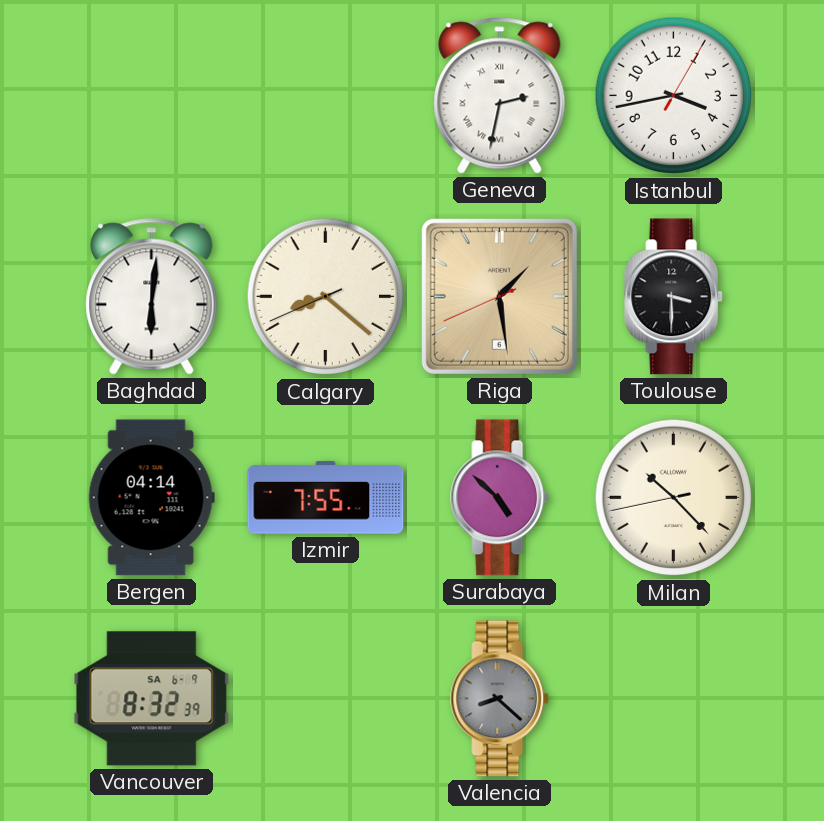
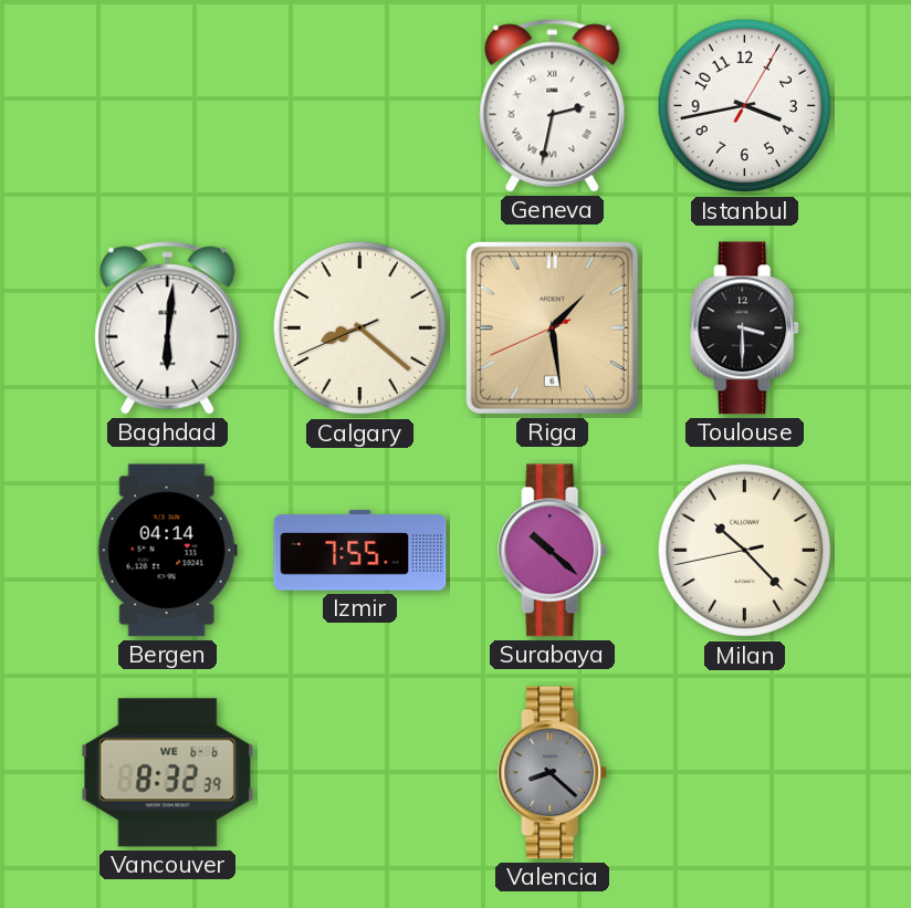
Surabaya: 4:52 -> 10:22
Vancouver date: SA 6-9 -> WE 6-6
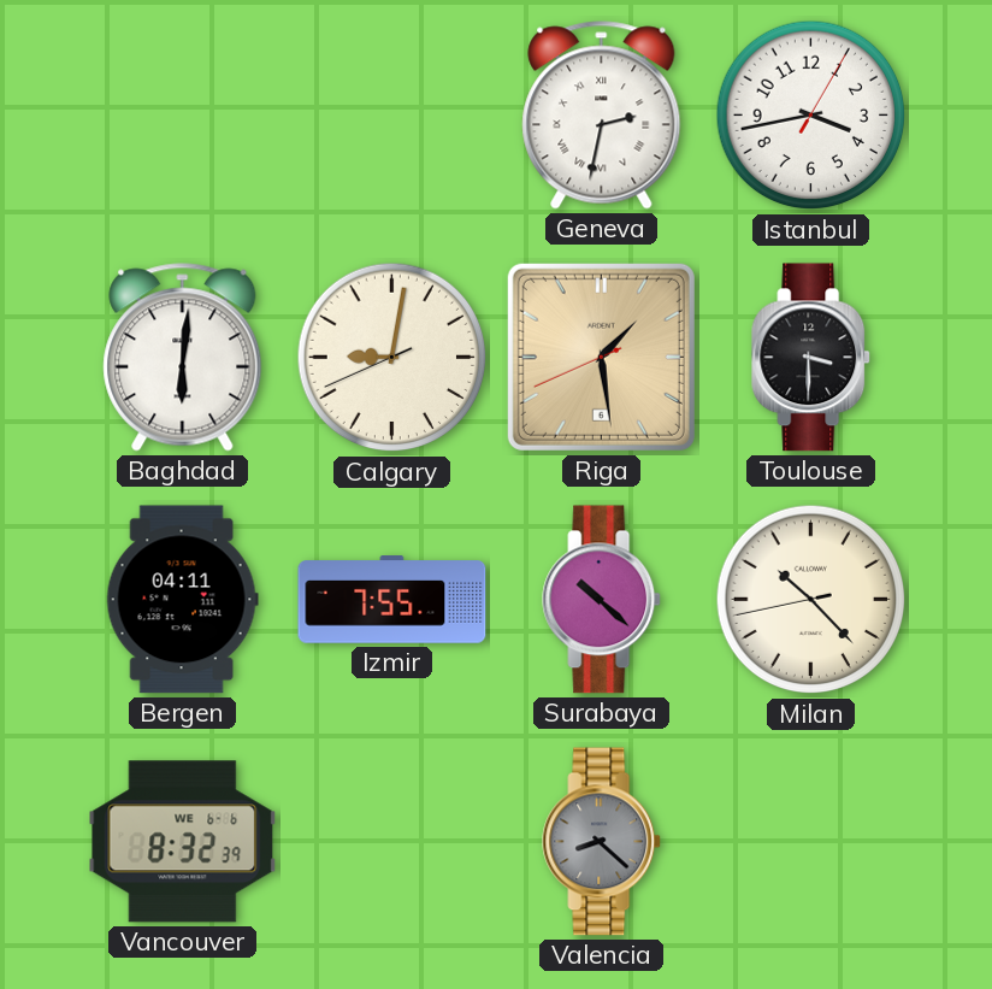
Calgary: 8:21 -> 9:01
Bergen: 04:14 -> 04:11
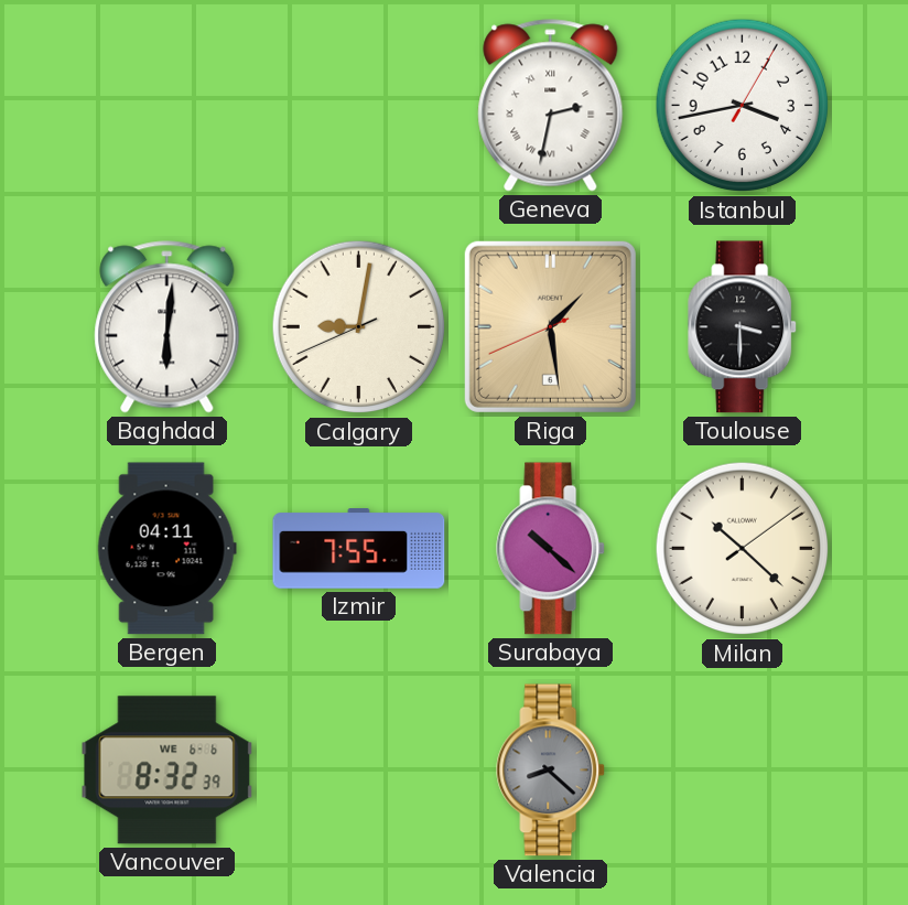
Milan: 10:22:43 -> 10:22:09
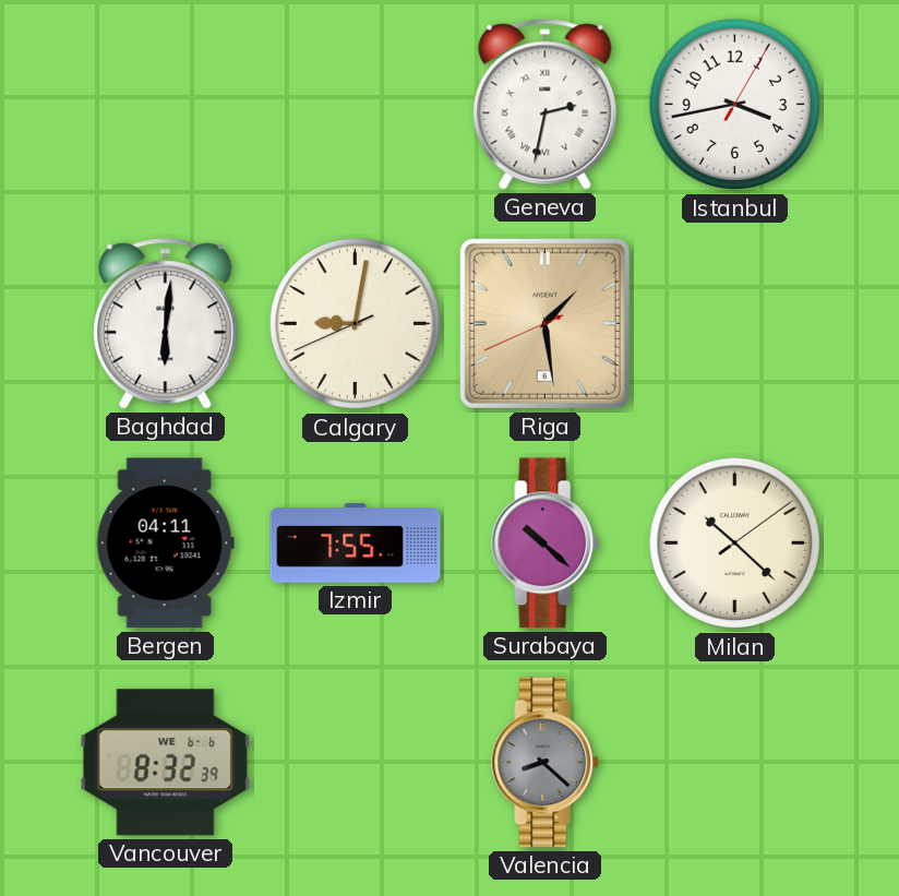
Toulouse: 3:30 -> none
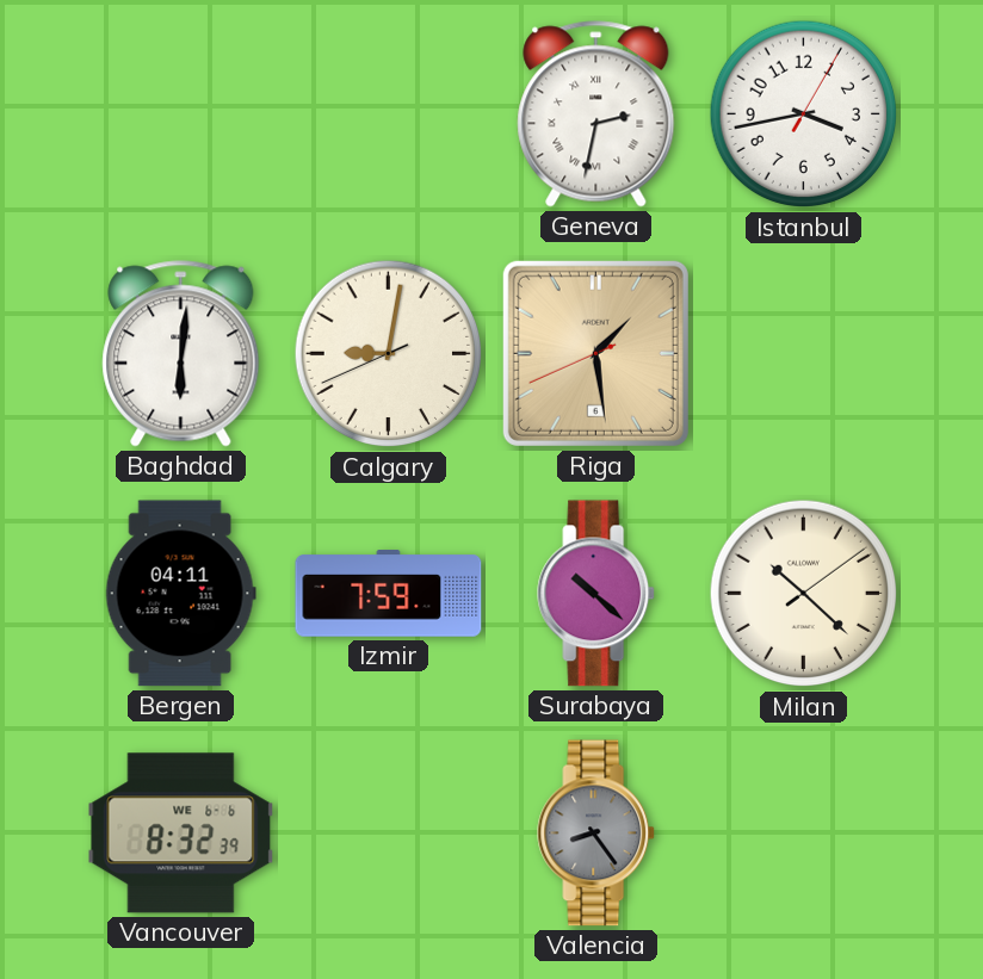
Izmir: 7:55 -> 7:59
Valencia: 8:22 -> 8:24
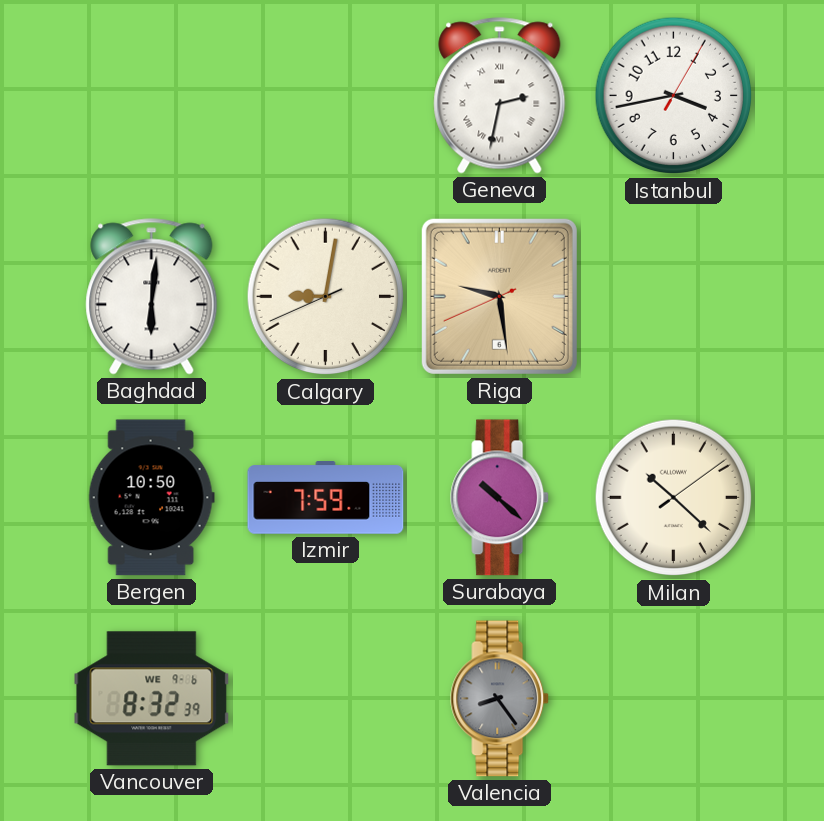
Riga: 1:28 -> 9:28
Bergen: 04:11 -> 10:50
Vancouver date: WE 6-6 -> WE 9-6
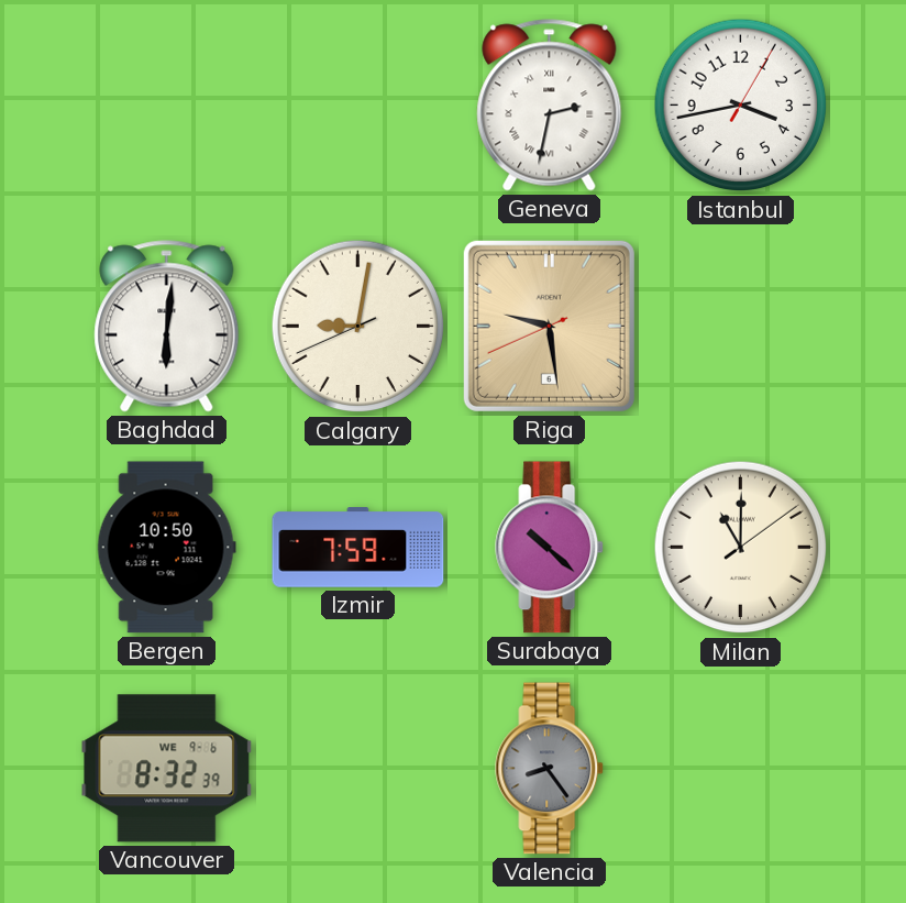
Milan: 10:22 -> 11:00
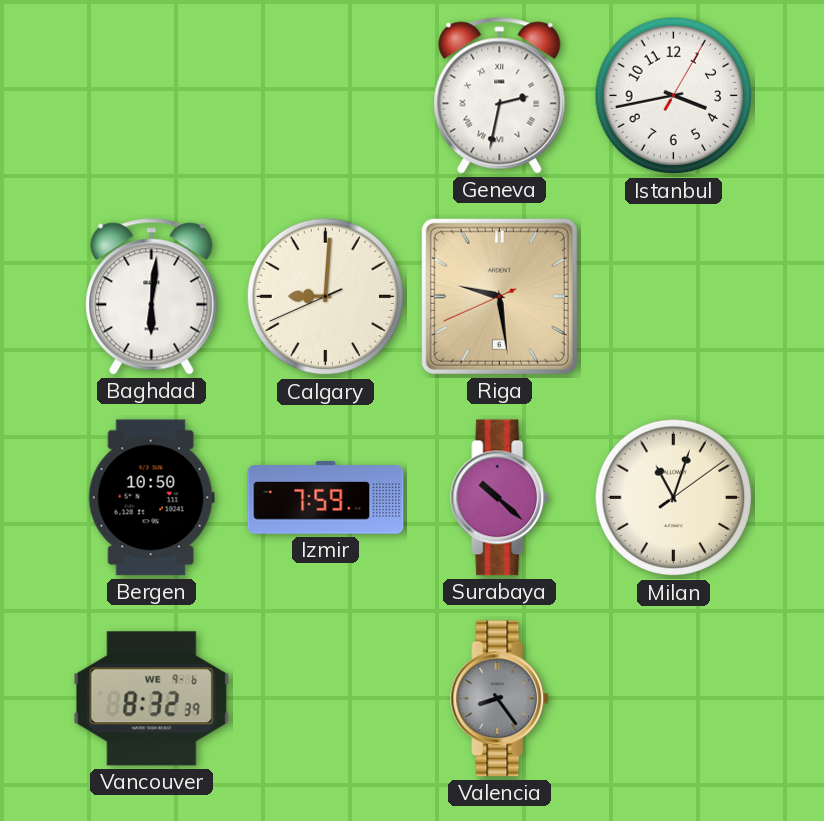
Calgary: 9:01 -> 9:00
Milan: 11:00 -> 11:03
